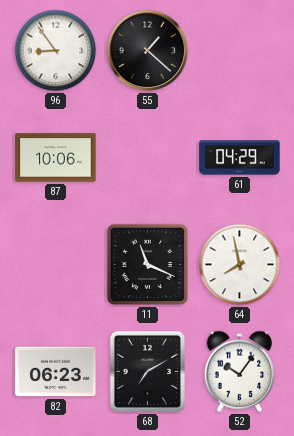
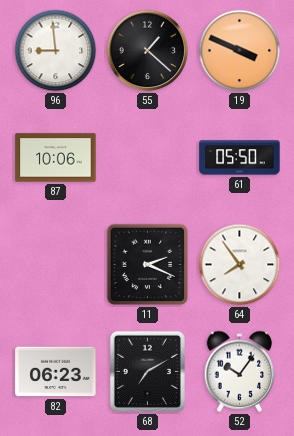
96: 8:54 -> 8:59
19: none -> 3:49
61: 04:29 -> 05:50
11: 11:19 -> 2:19
64: 7:58 -> 7:54
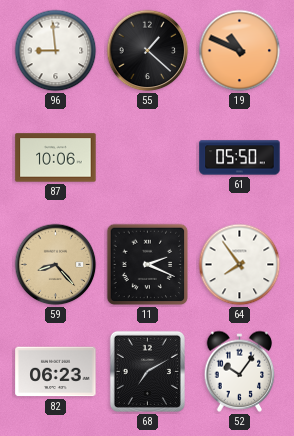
19: 3:49 -> 10:49
59: none -> 8:23
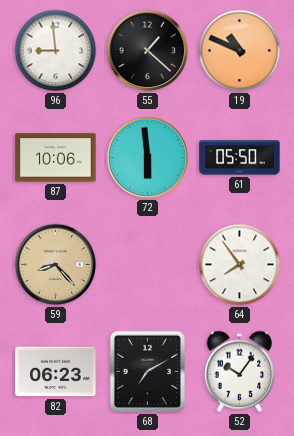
72: none -> 5:59
11: 2:19 -> none
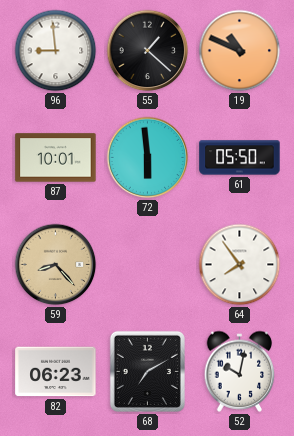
87: 10:06 -> 10:01
52: 10:06 -> 10:02
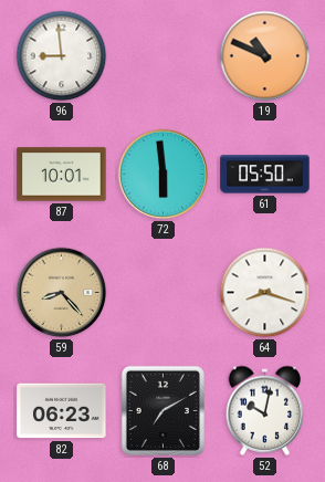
55: 1:22 -> none
64: 7:54 -> 8:18
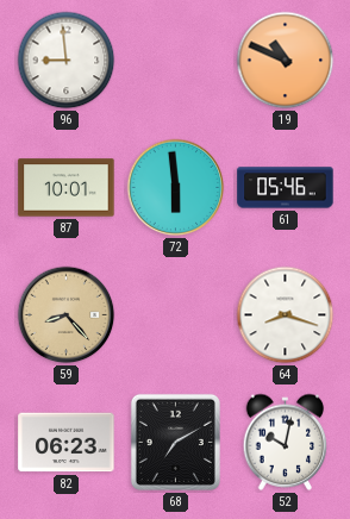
61: 05:50 -> 05:46
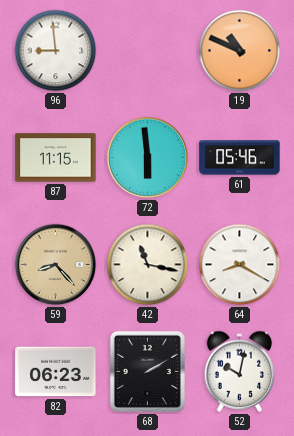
87: 10:01 -> 11:15
42: none -> 11:17
64: 8:18 -> 8:20
68: 7:10 -> 2:10
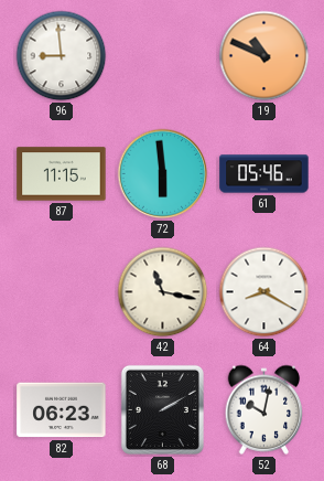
59: 8:23 -> none
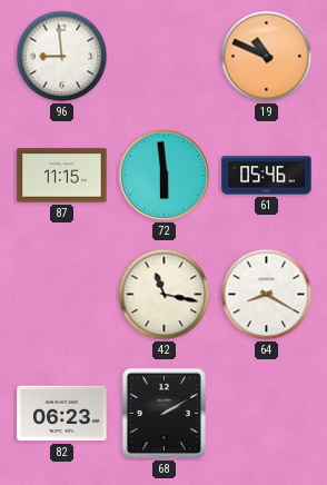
52: 10:02 -> none
